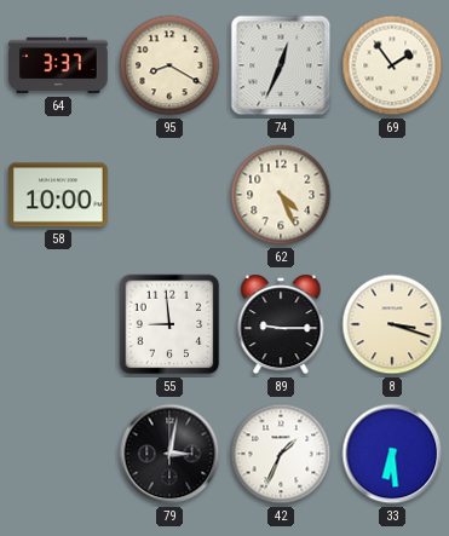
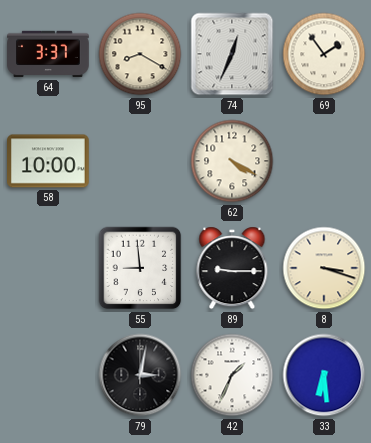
62: 4:26 -> 4:20
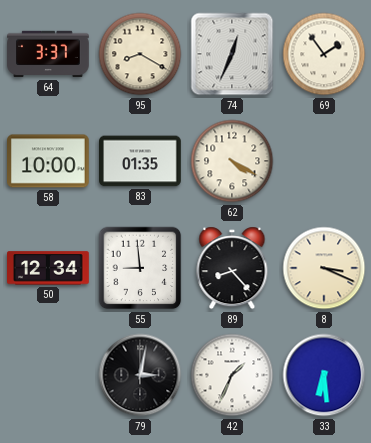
83: none -> 01:35
50: none -> 12:34
89: 9:15 -> 8:23
8: 3:18 -> 3:19
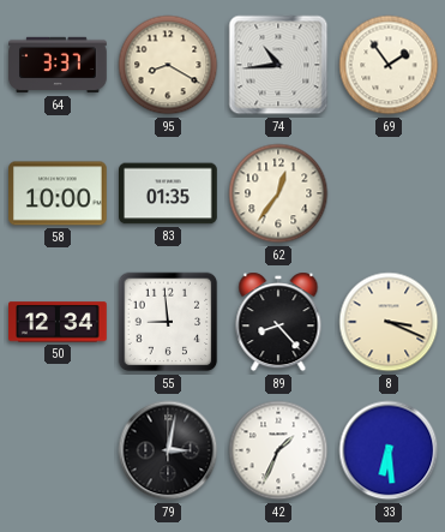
74: 12:34 -> 10:44
62: 4:20 -> 12:36
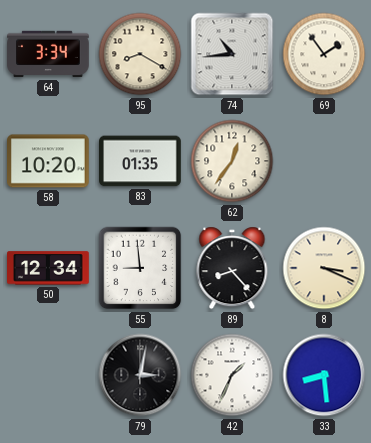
64: 3:37 -> 3:34
58: 10:00 -> 10:20
33: 6:29 -> 8:29
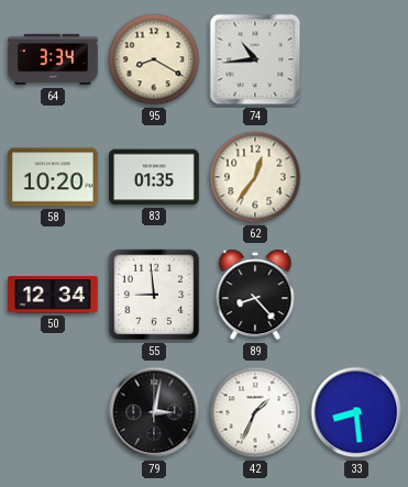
69: 1:54 -> none
8: 3:19 -> none
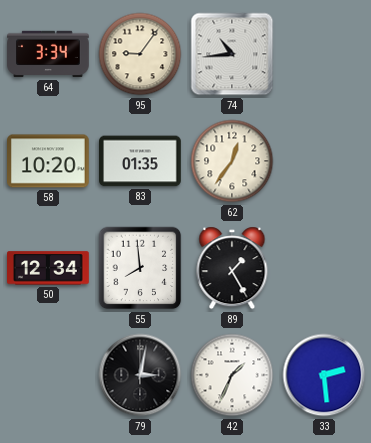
95: 8:20 -> 9:06
55: 8:59 -> 7:59
89: 8:23 -> 1:25
33: 8:29 -> 2:29
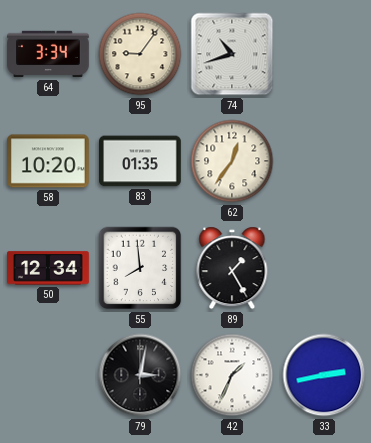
74: 10:44 -> 10:42
33: 2:29 -> 2:43
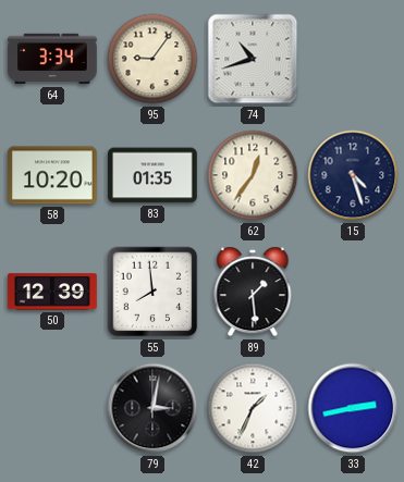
15: none -> 4:27
50: 12:34 -> 12:39
89: 1:25 -> 1:29
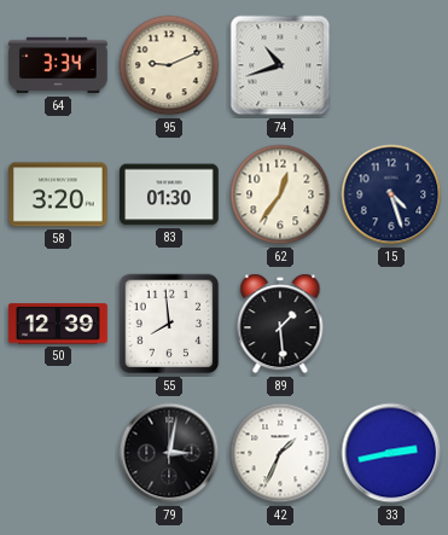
95: 9:06 -> 9:11
58: 10:20 -> 3:20
83: 01:35 -> 01:30
